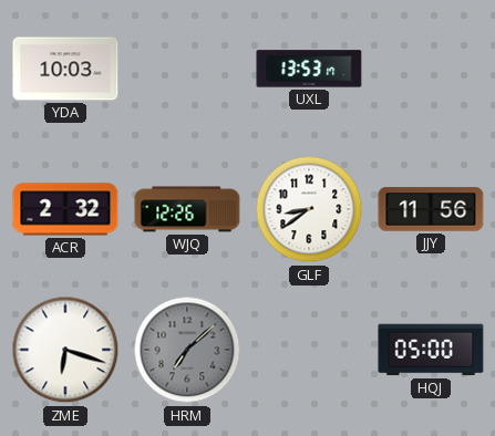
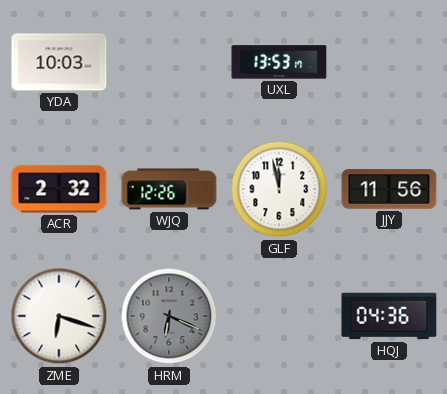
GLF: 8:39 -> 11:58
HRM: 7:08 -> 6:19
HQJ: 05:00 -> 04:36
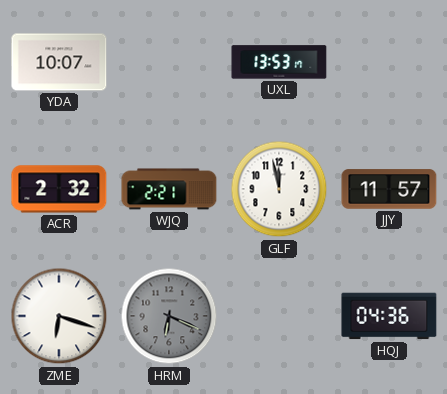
YDA: 10:03 -> 10:07
WJQ: 12:26 -> 2:21
JJY: 11:56 -> 11:57
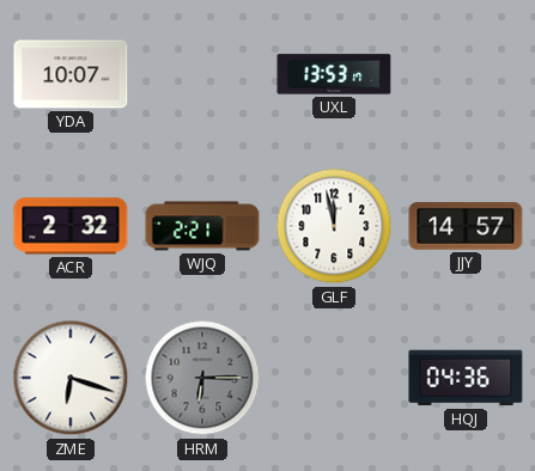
JJY: 11:57 -> 14:57
HRM: 6:19 -> 6:15
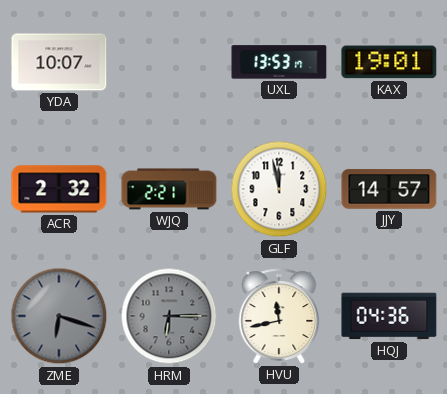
KAX: none -> 19:01
ZME dial: white -> grey
HVU: none -> 11:43
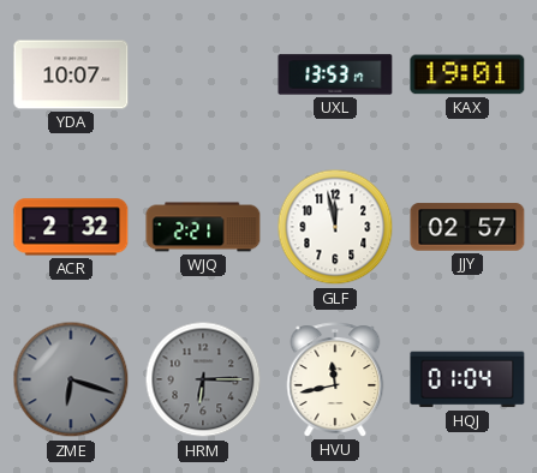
JJY: 14:57 -> 02:57
HQJ: 04:36 -> 01:04
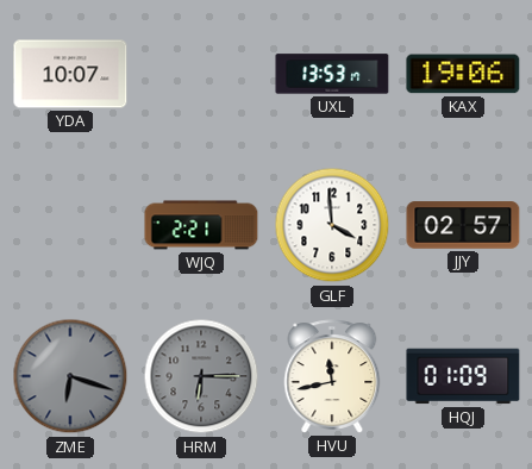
KAX: 19:01 -> 19:06
ACR: 2:32 -> none
GLF: 11:58 -> 3:59
HQJ: 01:04 -> 01:09
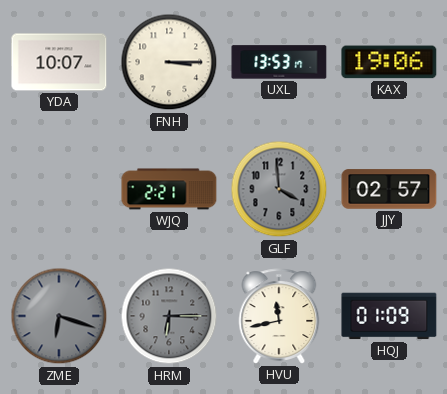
FNH: none -> 3:15
GLF dial: white -> grey
